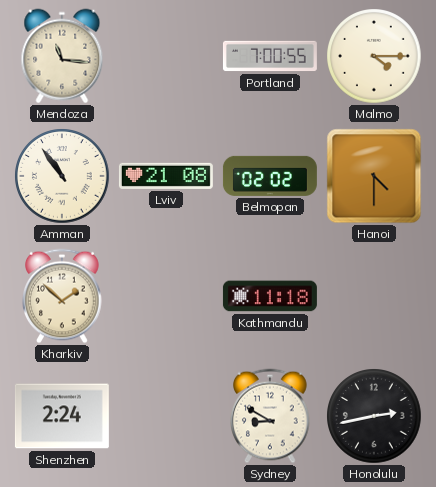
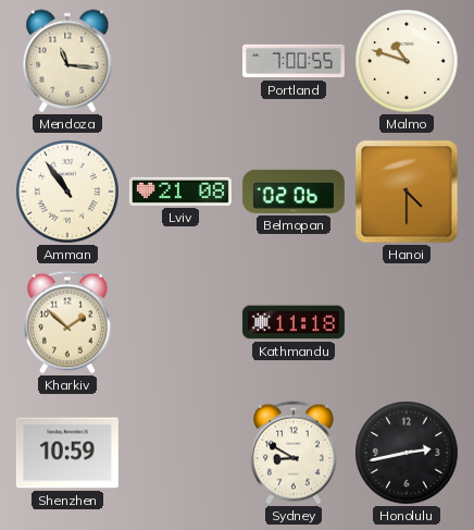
Malmo: 4:15 -> 10:48
Belmopan: 02:02 -> 02:06
Shenzhen: 2:24 -> 10:59
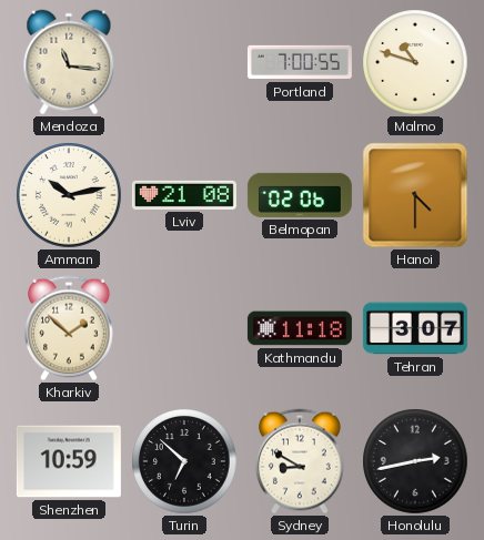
Amman: 10:54 -> 10:13
Tehran: none -> 3:07
Turin: none -> 6:52
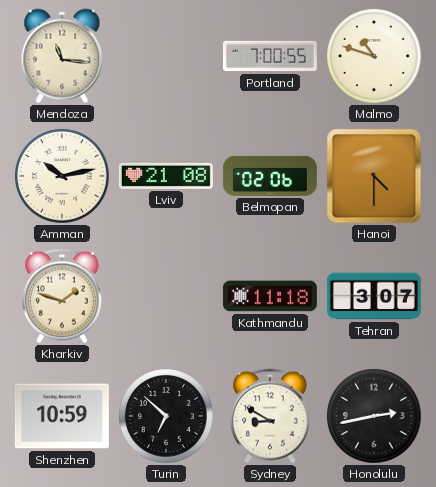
Kharkiv: 1:52 -> 1:48
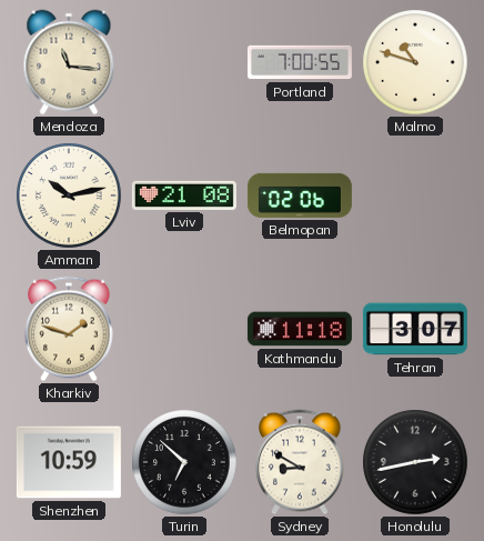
Hanoi: 4:30 -> none
